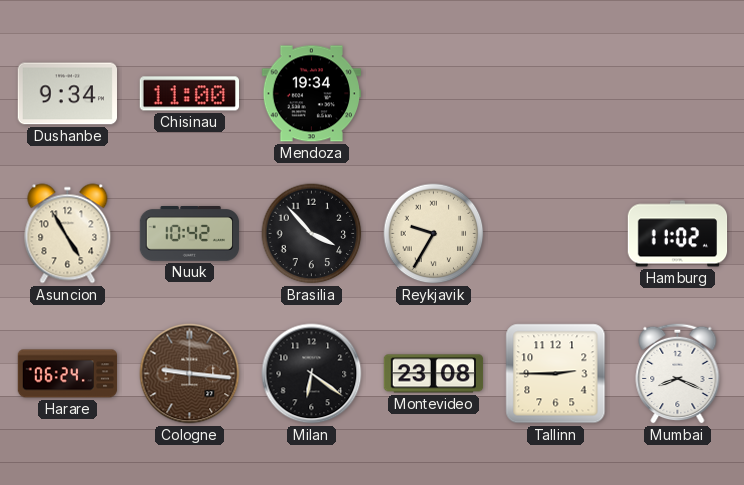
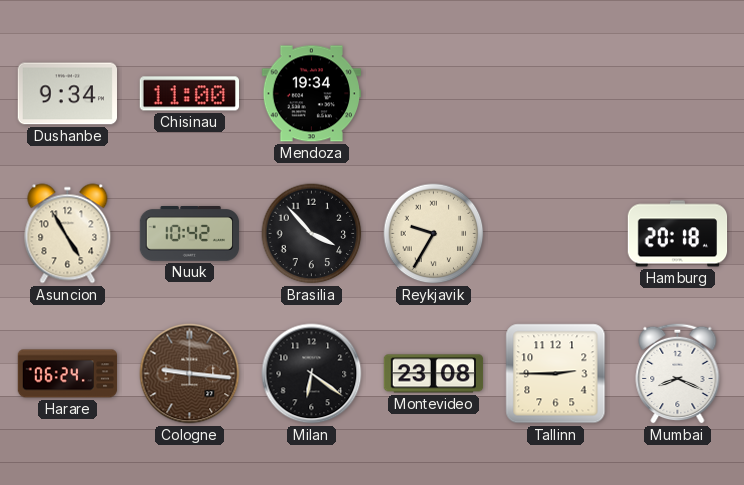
Hamburg: 11:02 -> 20:18
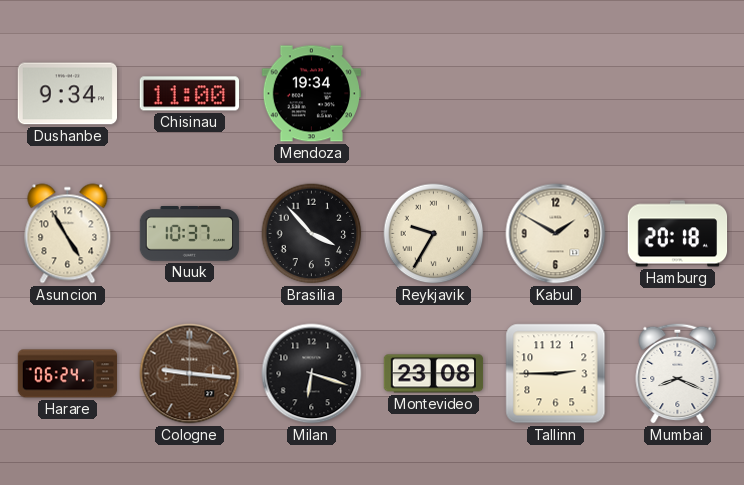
Nuuk: 10:42 -> 10:37
Kabul: none -> 1:50
Milan: 6:21 -> 6:18
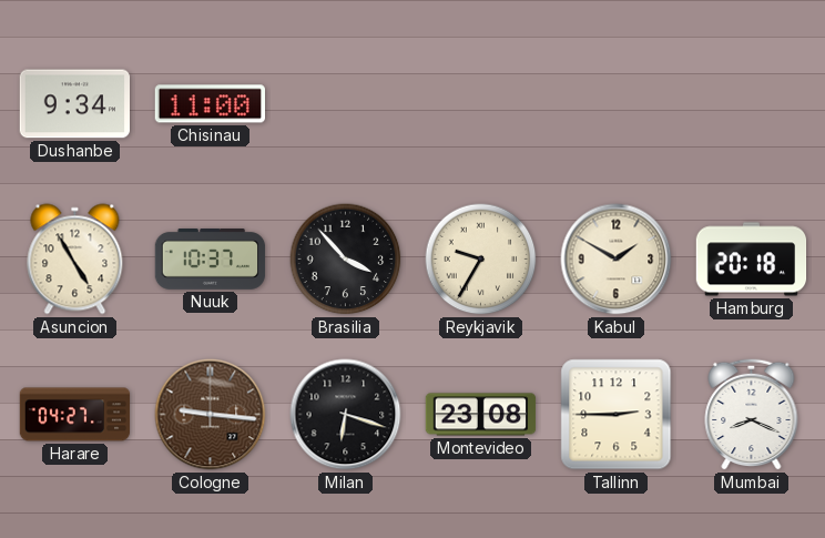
Mendoza: 19:34 -> none
Harare: 06:24 -> 04:27
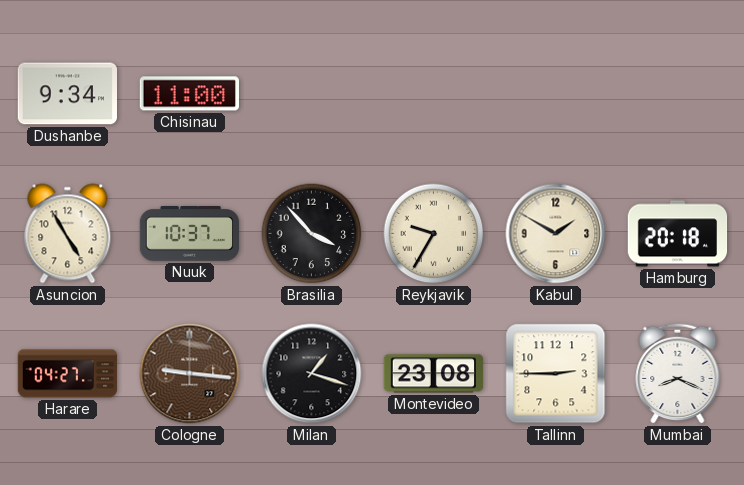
Milan: 6:18 -> 1:18
